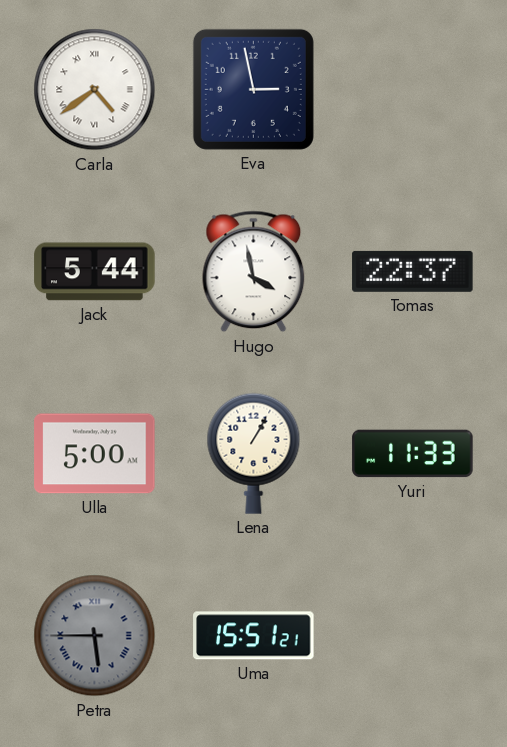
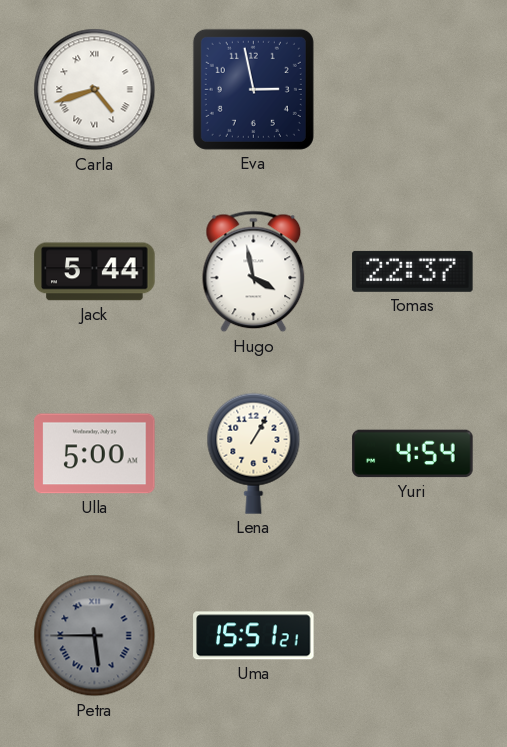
Carla: 4:39 -> 4:42
Yuri: 11:33 -> 4:54
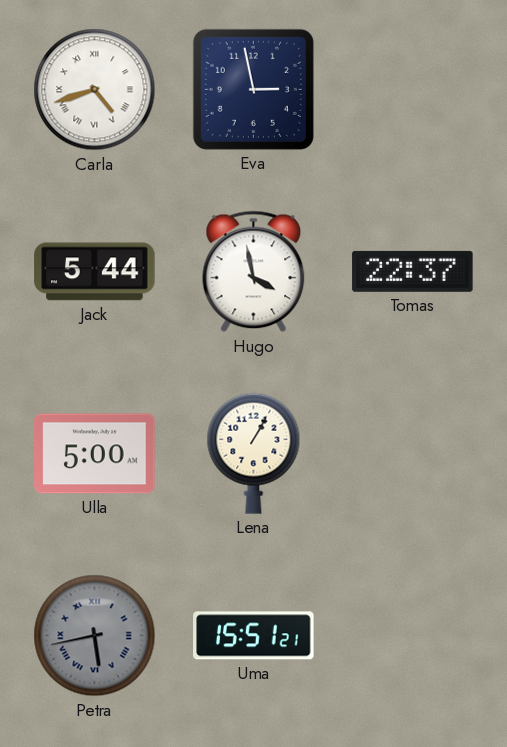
Yuri: 4:54 -> none
Petra: 5:45 -> 5:43
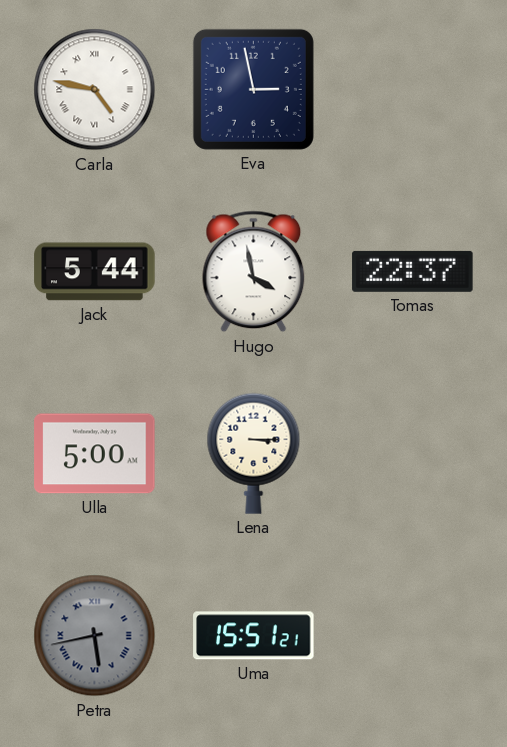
Carla: 4:42 -> 4:47
Lena: 1:05 -> 3:15
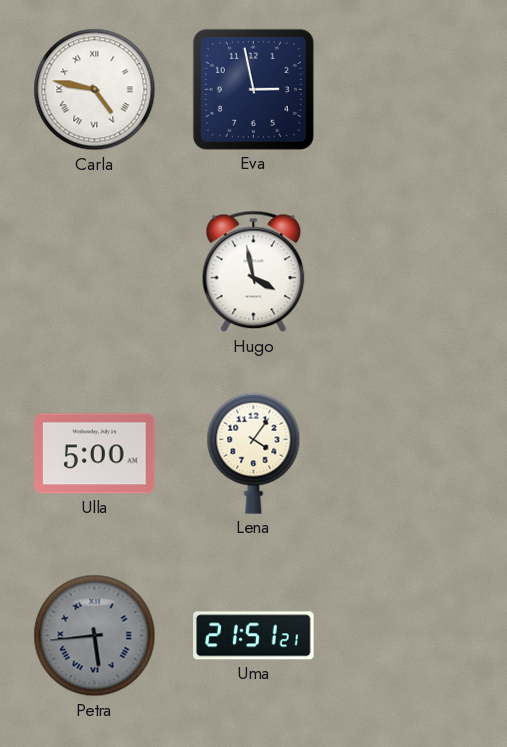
Jack: 5:44 -> none
Tomas: 22:37 -> none
Lena: 3:15 -> 4:06
Petra: 5:43 -> 5:44
Uma: 15:51 -> 21:51
